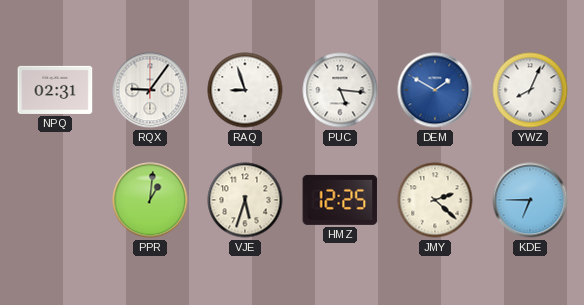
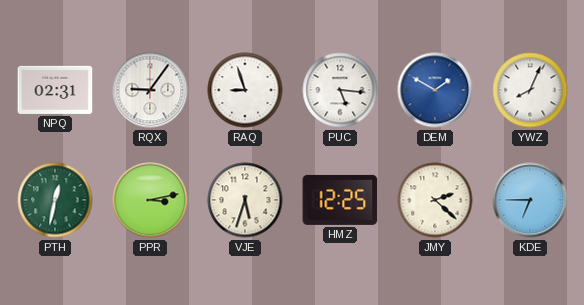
PTH: none -> 12:32
PPR: 1:01 -> 3:13
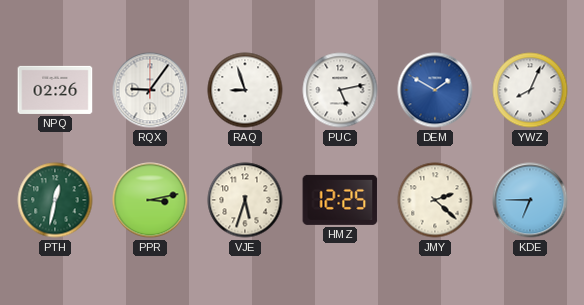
NPQ: 02:31 -> 02:26
PUC: 5:16 -> 5:13
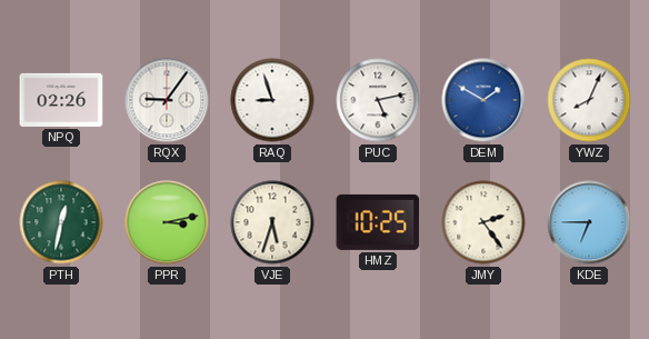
HMZ: 12:25 -> 10:25
JMY: 2:22 -> 2:24
